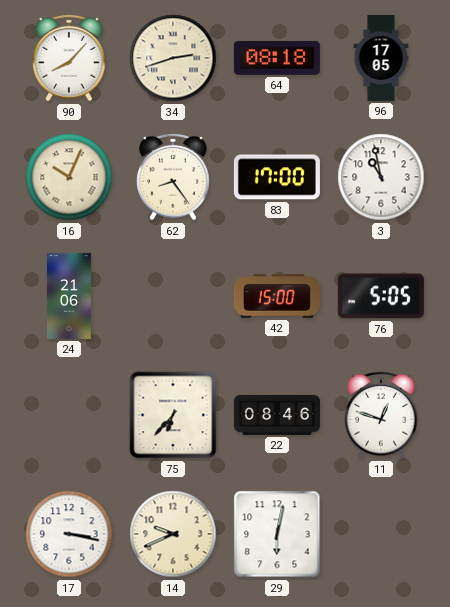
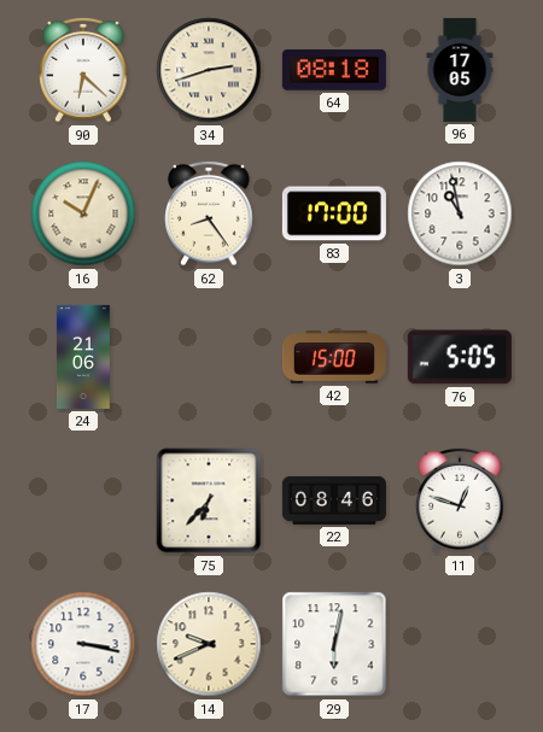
90: 8:07 -> 6:22
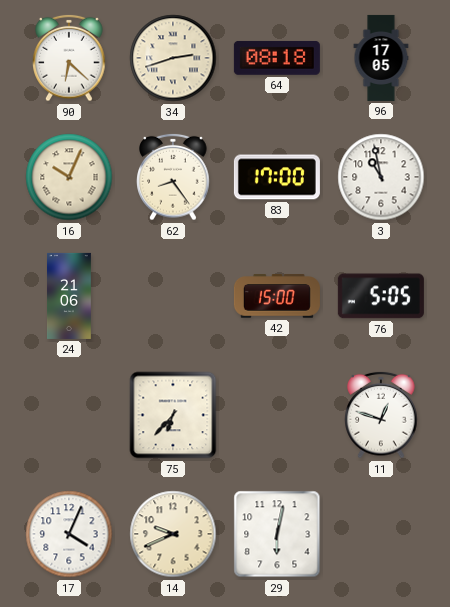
22: 08:46 -> none
17: 3:17 -> 4:04
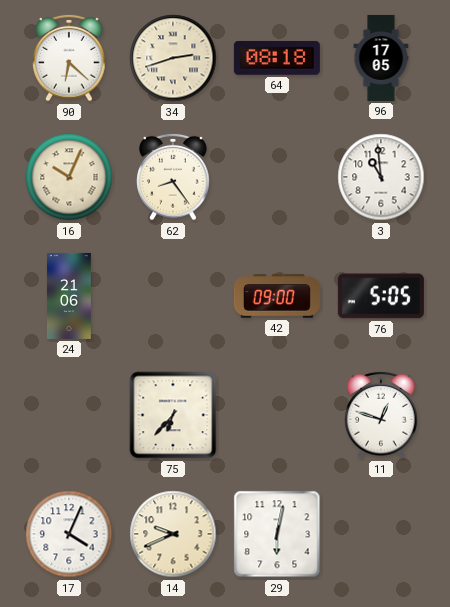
83: 17:00 -> none
3: 10:58 -> 10:59
42: 15:00 -> 09:00
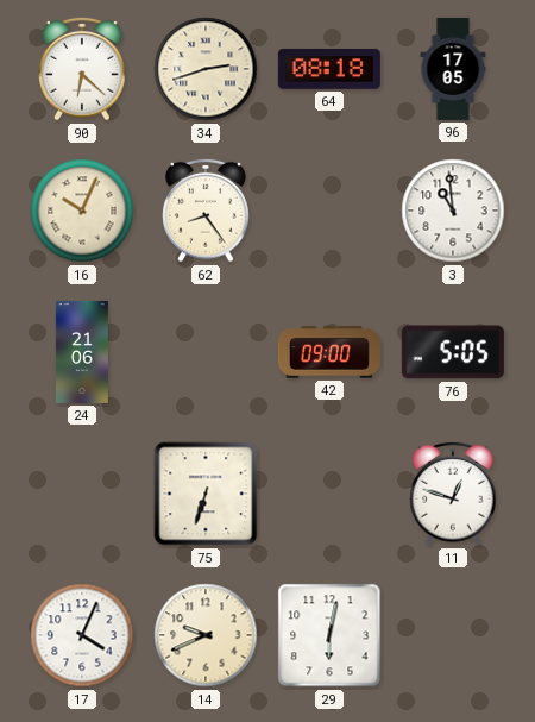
75: 6:37 -> 6:33
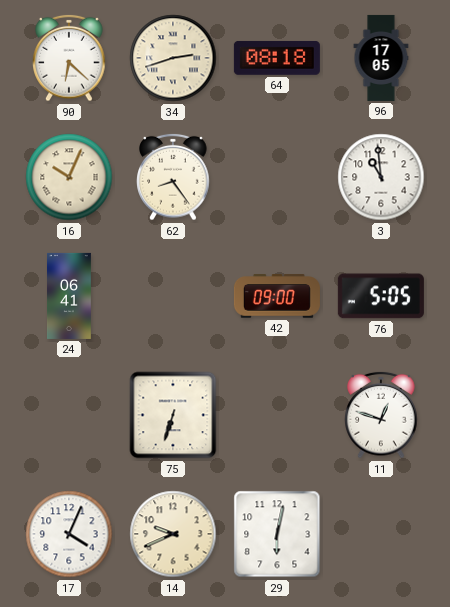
24: 21:06 -> 06:41
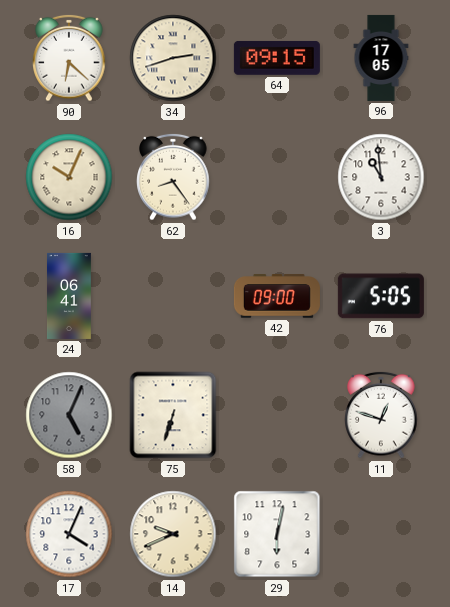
64: 08:18 -> 09:15
58: none -> 5:04
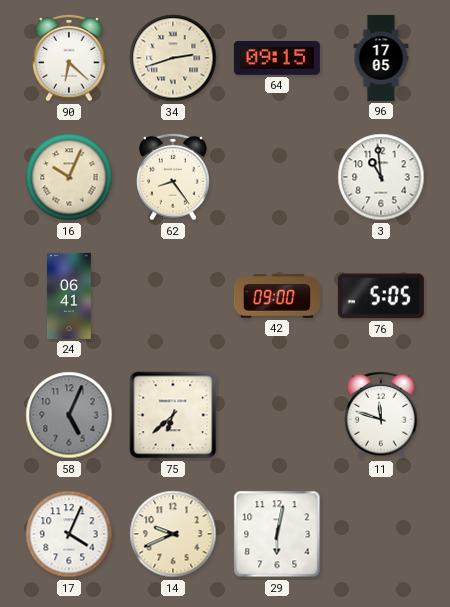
75: 6:33 -> 6:38
11: 12:48 -> 11:48
